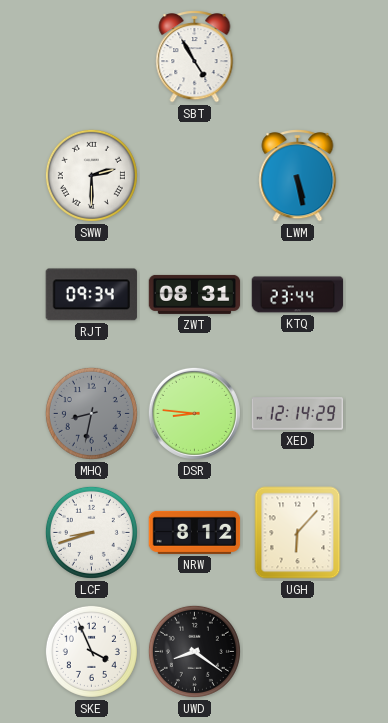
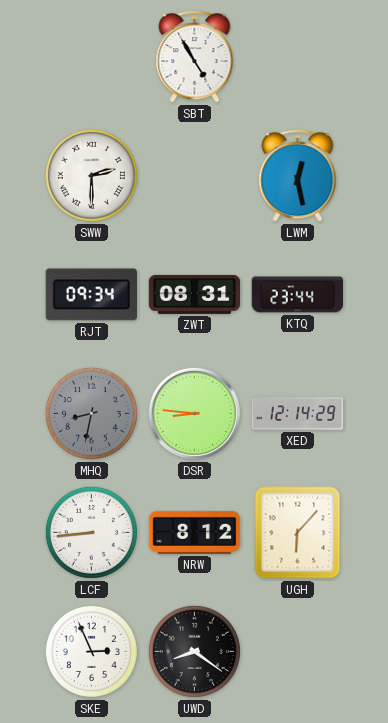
LWM: 5:28 -> 12:28
LCF: 8:42 -> 8:44
SKE: 3:56 -> 2:56
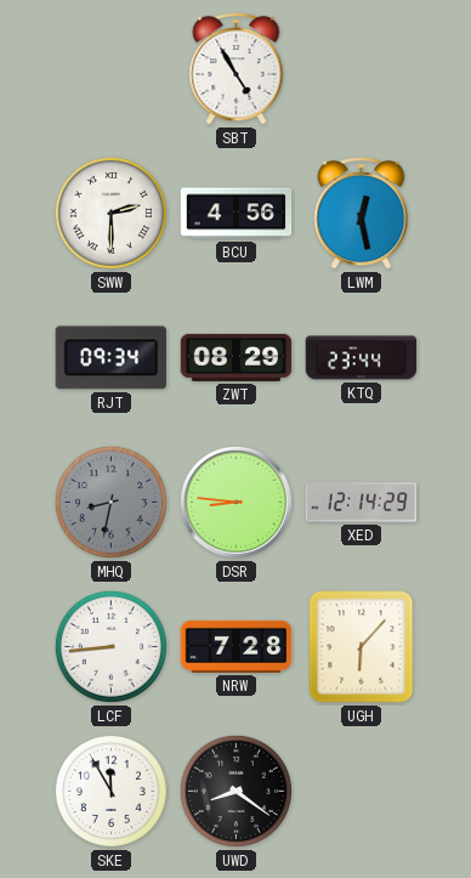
BCU: none -> 4:56
ZWT: 08:31 -> 08:29
NRW: 8:12 -> 7:28
SKE: 2:56 -> 11:55
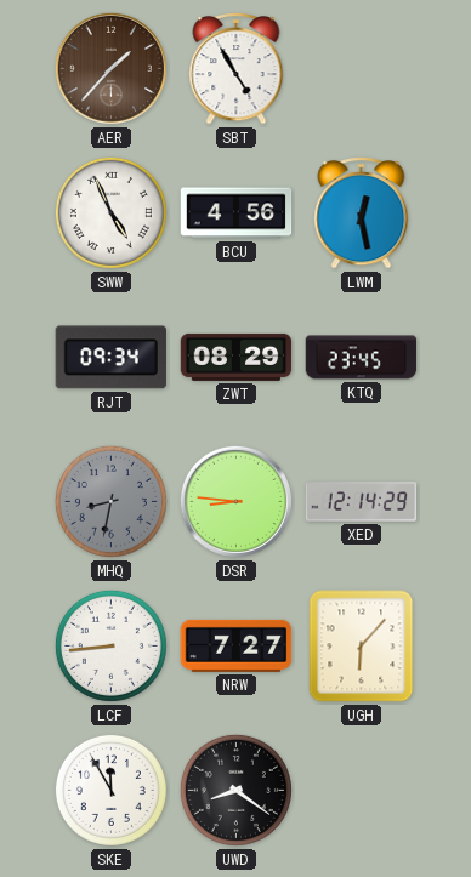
AER: none -> 1:37
SWW: 2:30 -> 4:56
KTQ: 23:44 -> 23:45
NRW: 7:28 -> 7:27
